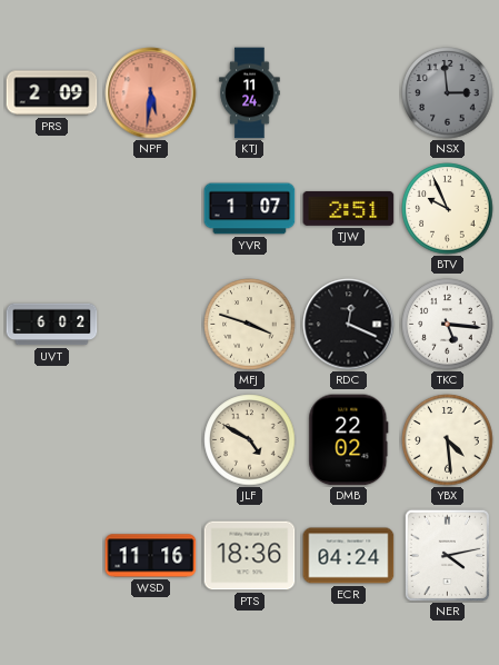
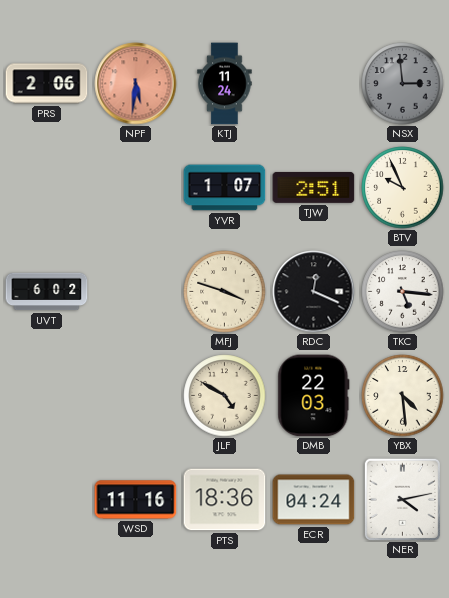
PRS: 2:09 -> 2:06
DMB: 22:02 -> 22:03
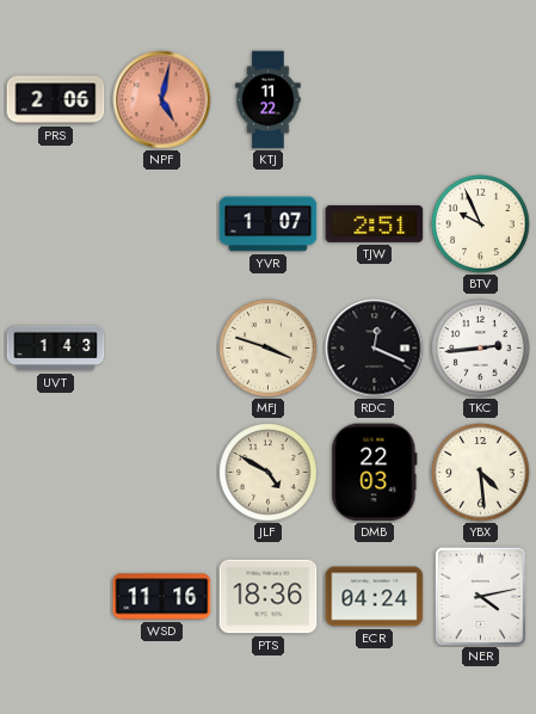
NPF: 5:31 -> 5:02
KTJ: 11:24 -> 11:22
NSX: 2:59 -> none
UVT: 6:02 -> 1:43
TKC: 5:16 -> 2:44
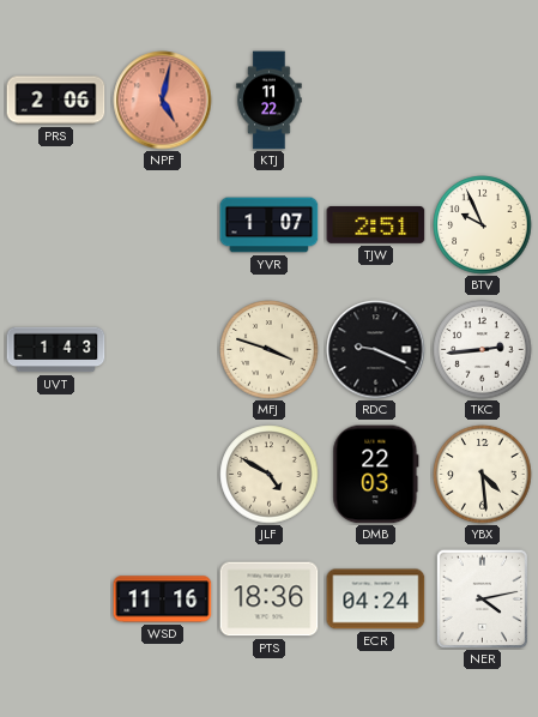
RDC: 12:19 -> 9:19
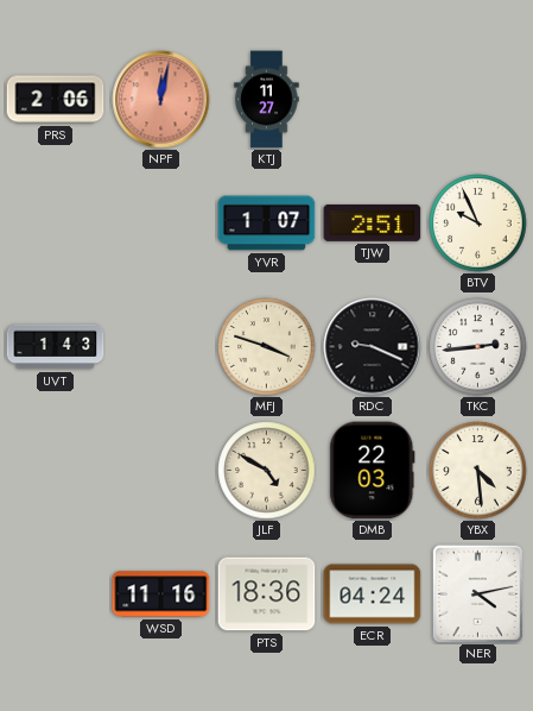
NPF: 5:02 -> 12:02
KTJ: 11:22 -> 11:27
